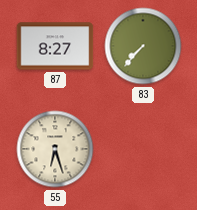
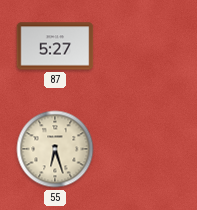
87: 8:27 -> 5:27
83: 7:37 -> none
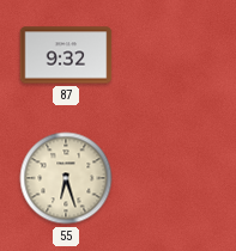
87: 5:27 -> 9:32
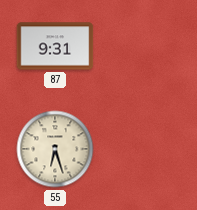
87: 9:32 -> 9:31
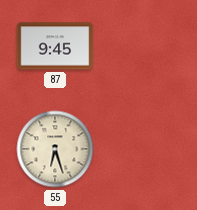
87: 9:31 -> 9:45
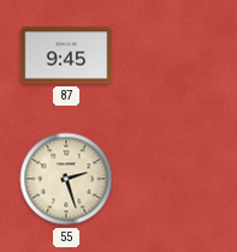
55: 6:27 -> 2:27
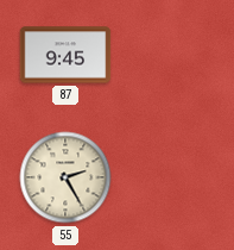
55: 2:27 -> 2:25
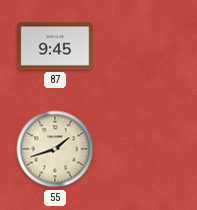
55: 2:25 -> 1:42
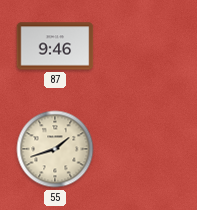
87: 9:45 -> 9:46
